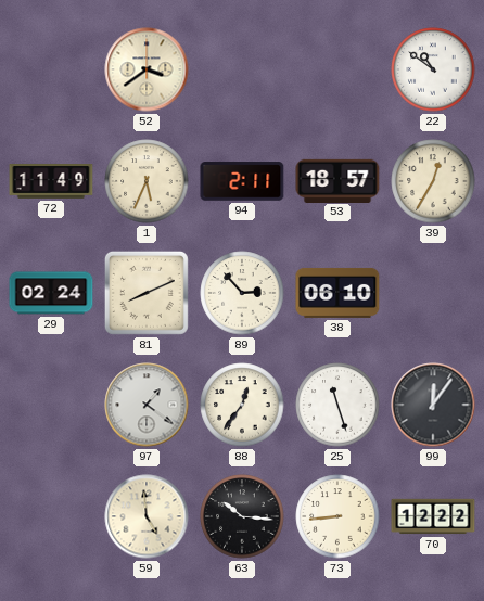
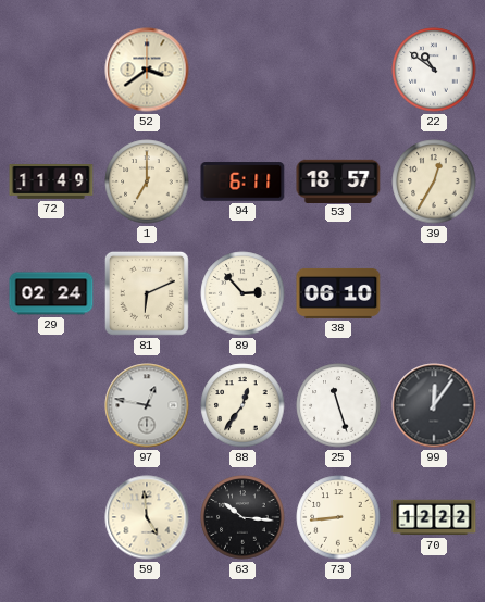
1: 5:34 -> 7:00
94: 2:11 -> 6:11
81: 8:11 -> 6:11
97: 1:21 -> 12:47
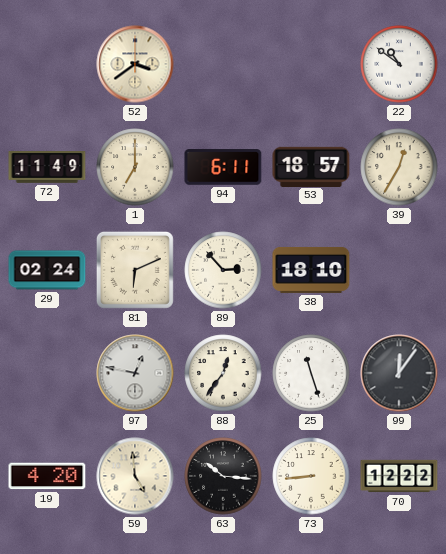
38: 06:10 -> 18:10
19: none -> 4:20
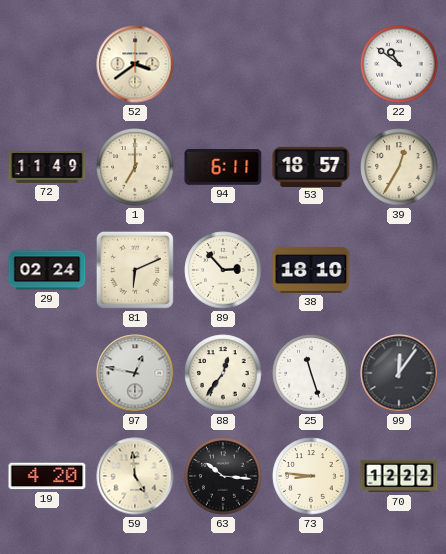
73: 8:44 -> 8:46
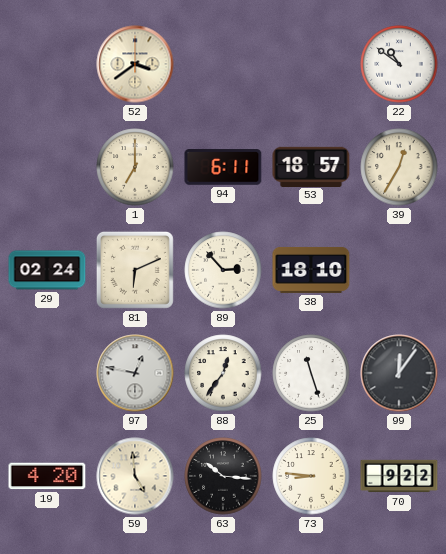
72: 11:49 -> none
70: 12:22 -> 9:22
